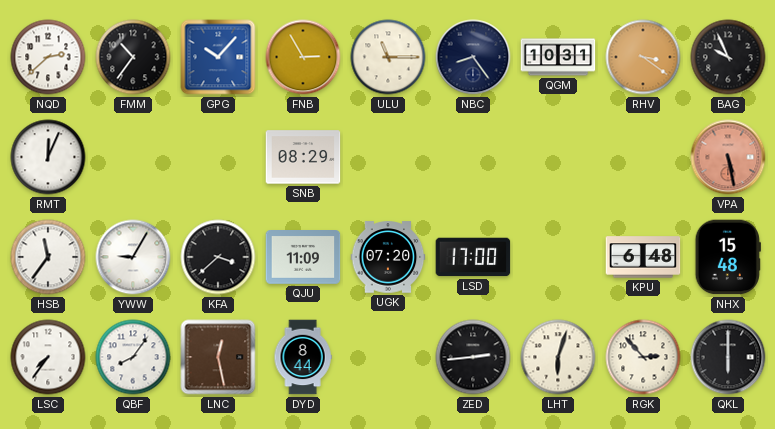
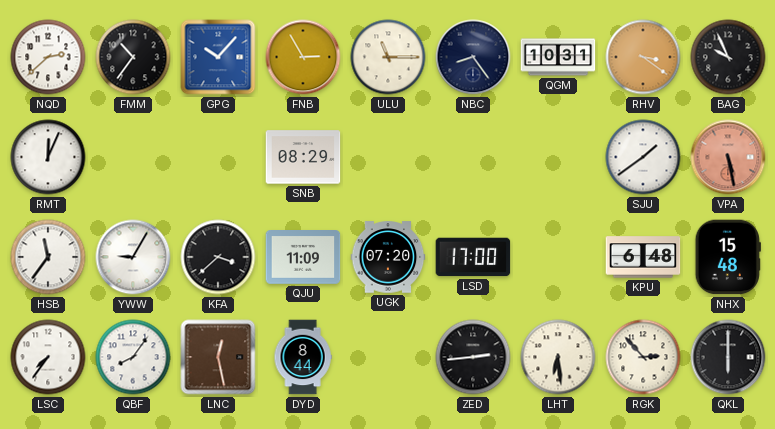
SJU: none -> 1:39
LHT: 6:03 -> 6:29
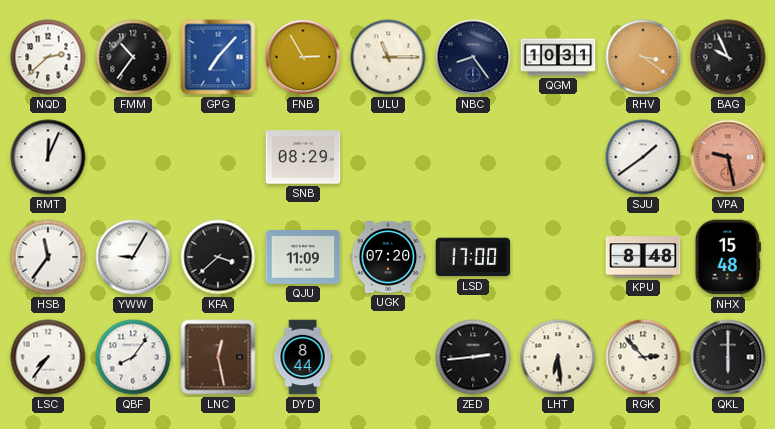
GPG: 10:07 -> 7:07
VPA: 5:28 -> 9:28
KPU: 6:48 -> 8:48
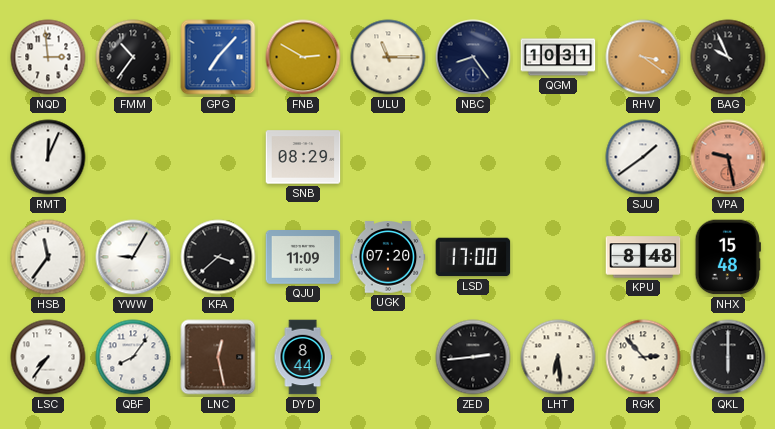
NQD: 2:38 -> 2:59
FNB: 2:55 -> 2:50
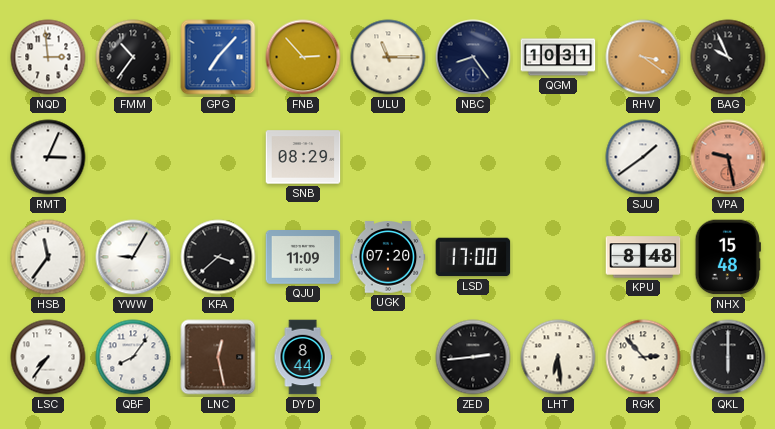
FNB: 2:50 -> 2:53
RMT: 12:04 -> 3:04
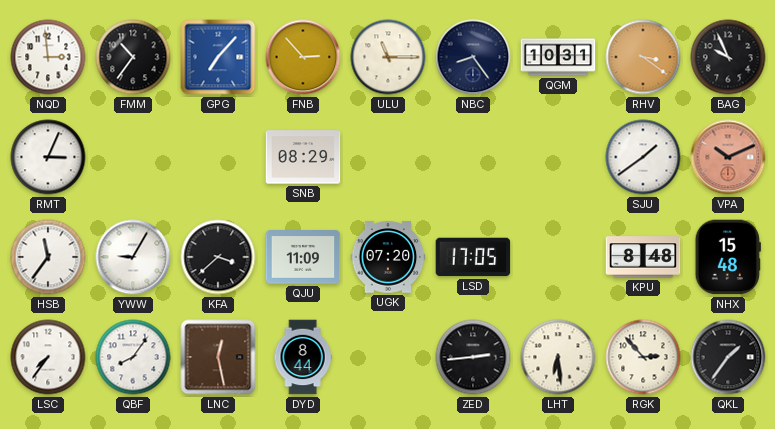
VPA: 9:28 -> 10:11
LSD: 17:00 -> 17:05
QKL: 6:00 -> 1:36
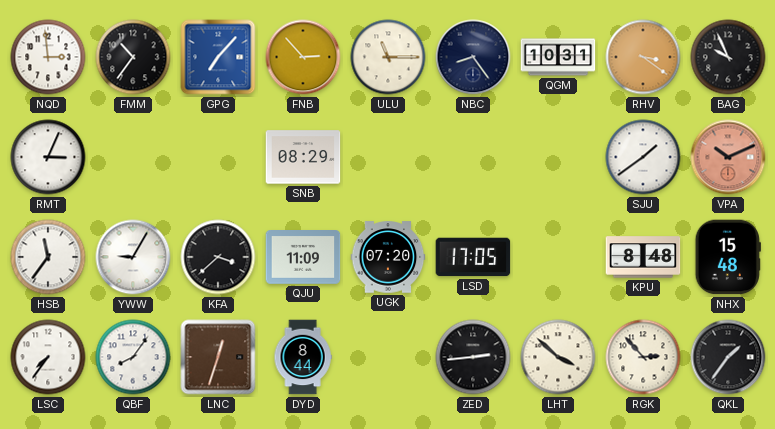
LNC: 12:28 -> 12:33
LHT: 6:29 -> 3:52
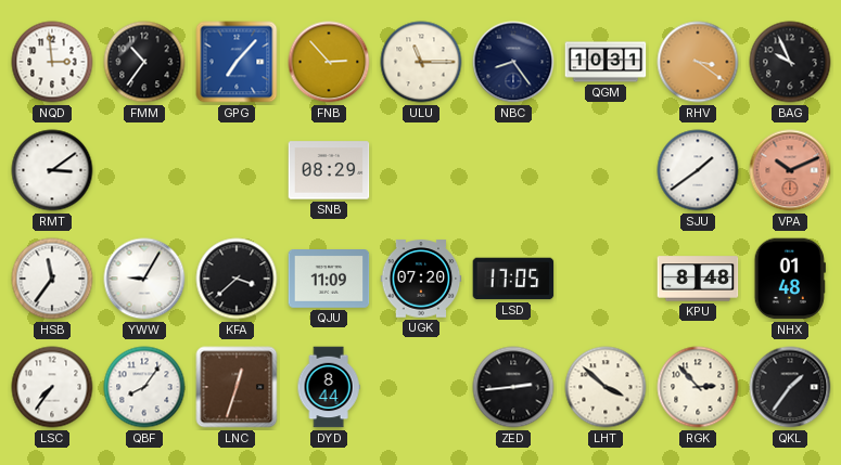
RMT: 3:04 -> 3:09
NHX: 15:48 -> 01:48
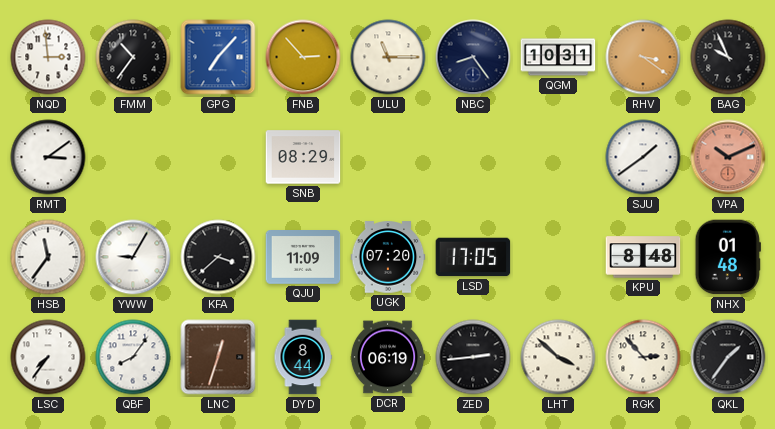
DCR: none -> 06:19
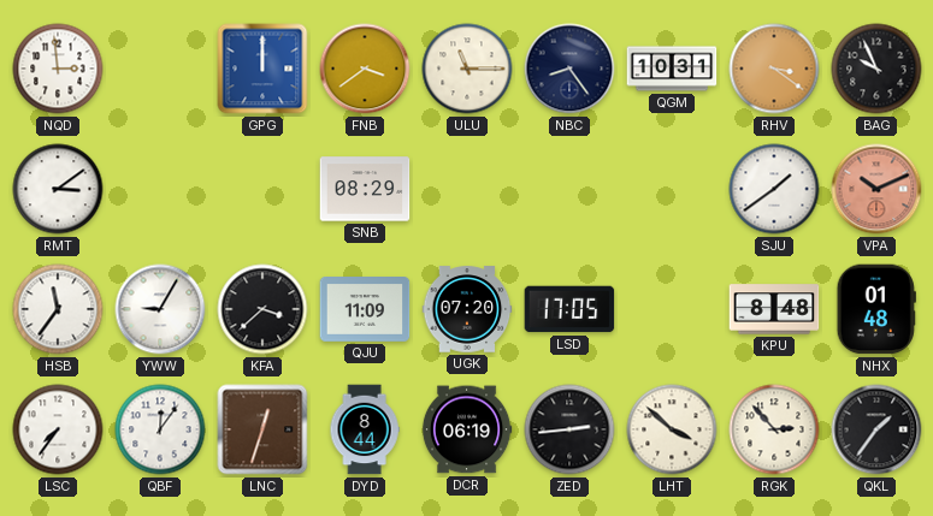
FMM: 10:36 -> none
GPG: 7:07 -> 12:00
FNB: 2:53 -> 3:39
QBF: 8:06 -> 12:06
